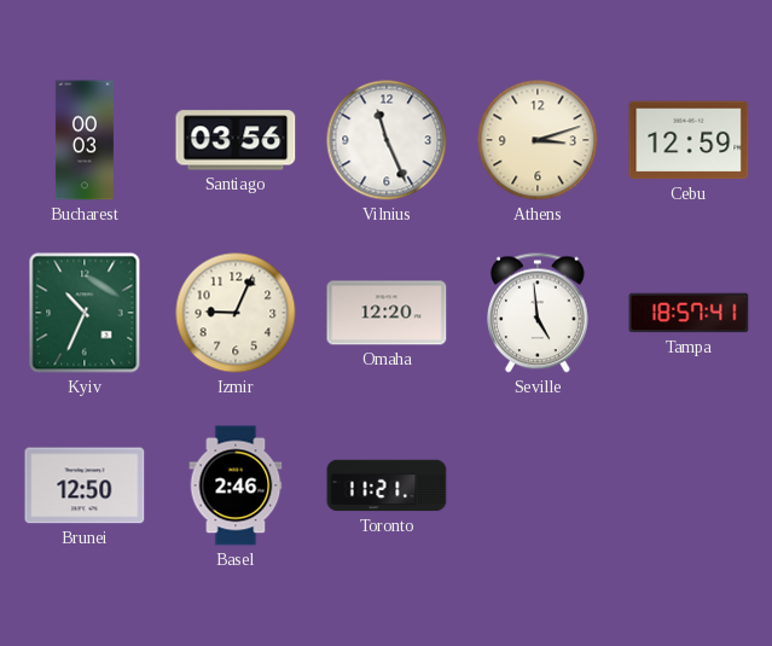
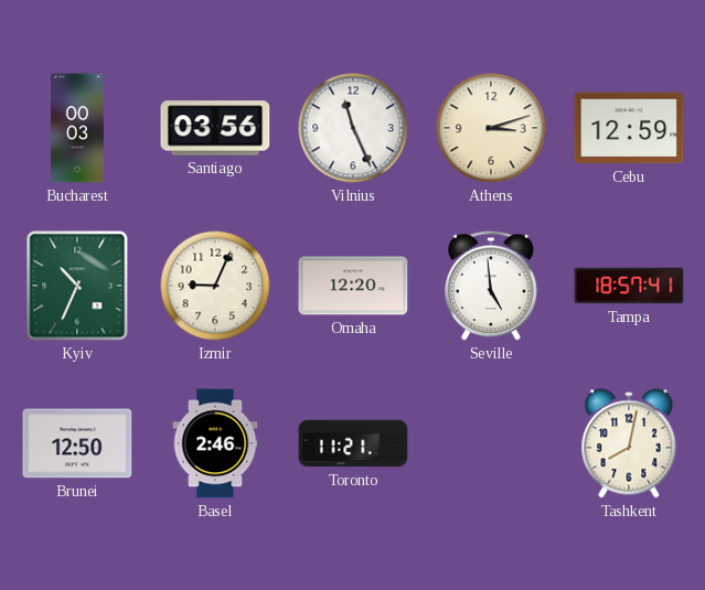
Tashkent: none -> 8:02
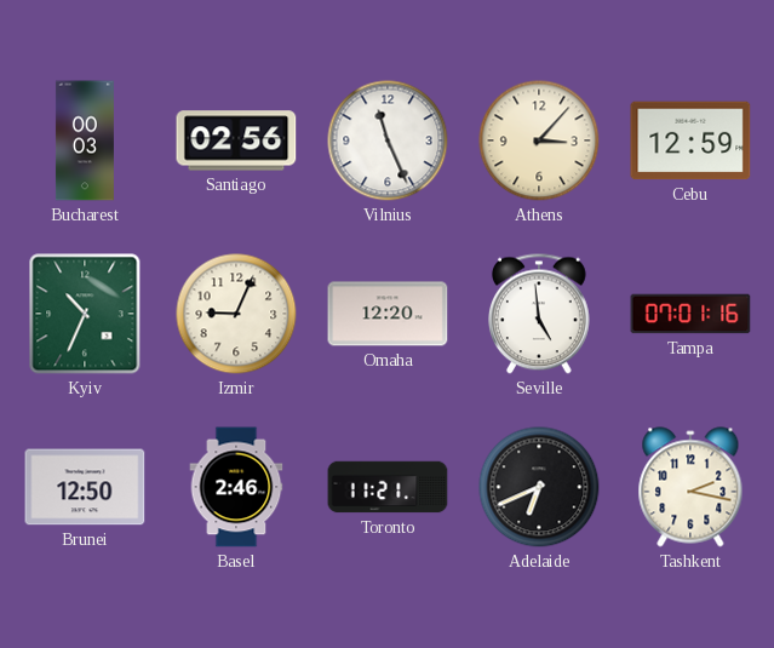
Santiago: 03:56 -> 02:56
Athens: 3:12 -> 3:07
Tampa: 18:57 -> 07:01
Adelaide: none -> 6:41
Tashkent: 8:02 -> 2:17
